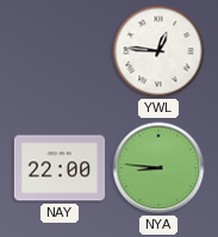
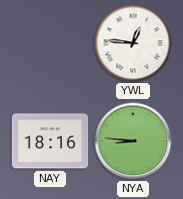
NAY: 22:00 -> 18:16
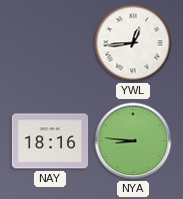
YWL: 12:46 -> 12:44
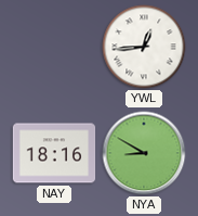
NYA: 8:46 -> 8:50
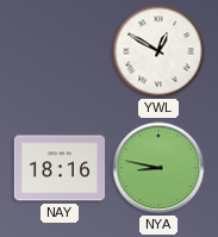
YWL: 12:44 -> 12:50
NYA: 8:50 -> 8:47
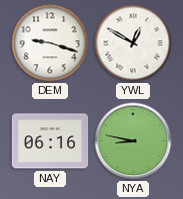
DEM: none -> 9:18
NAY: 18:16 -> 06:16
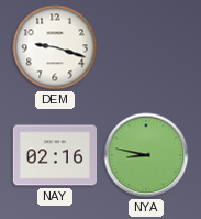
YWL: 12:50 -> none
NAY: 06:16 -> 02:16
